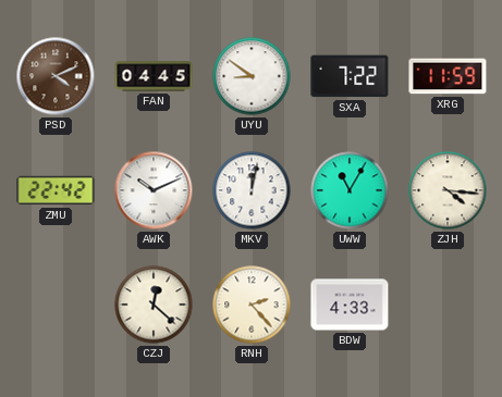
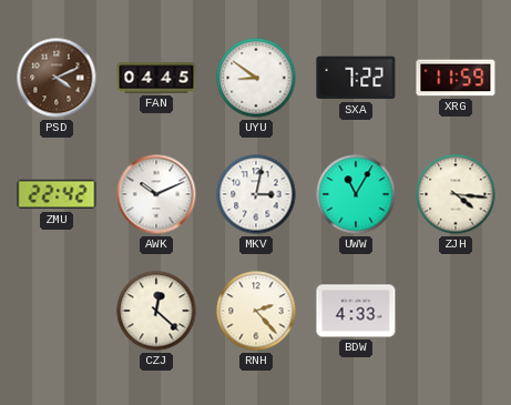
MKV: 12:02 -> 3:02
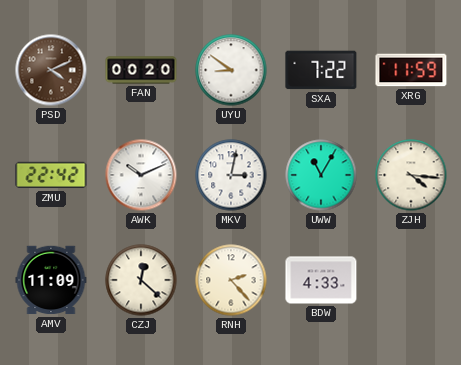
FAN: 04:45 -> 00:20
AMV: none -> 11:09
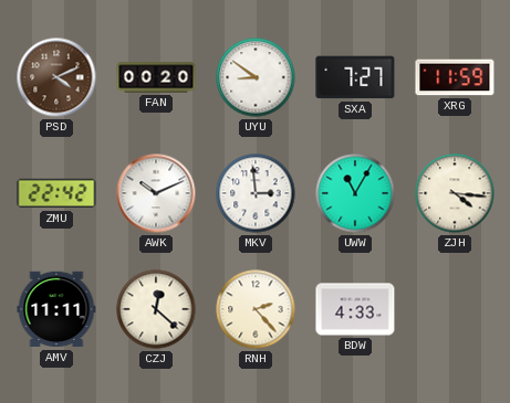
SXA: 7:22 -> 7:27
MKV: 3:02 -> 2:59
AMV: 11:09 -> 11:11
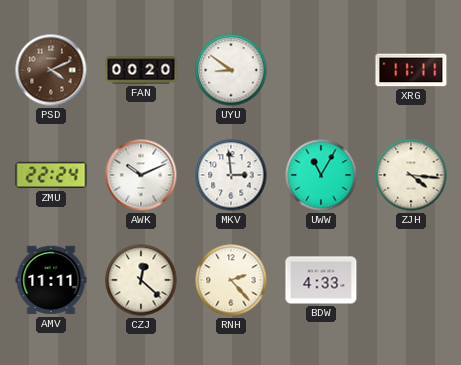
SXA: 7:27 -> none
XRG: 11:59 -> 11:11
ZMU: 22:42 -> 22:24
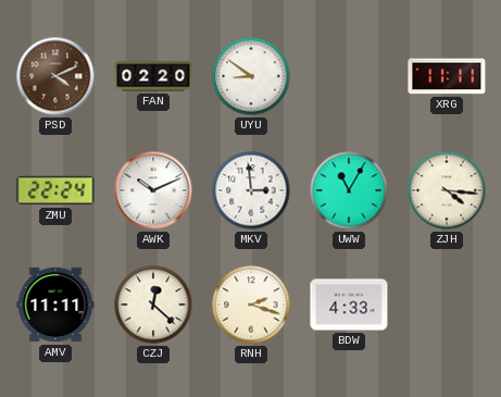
FAN: 00:20 -> 02:20
RNH: 2:23 -> 2:18
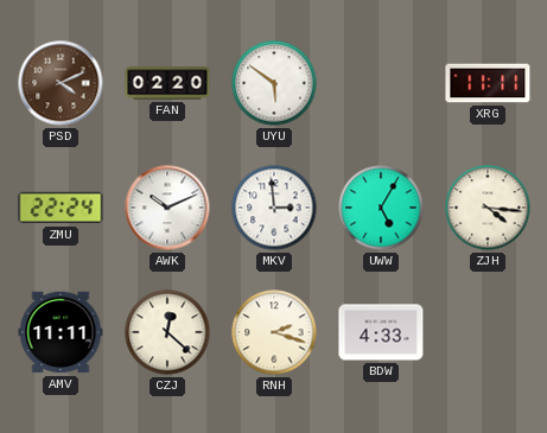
UYU: 8:51 -> 5:51
UWW: 11:05 -> 5:05
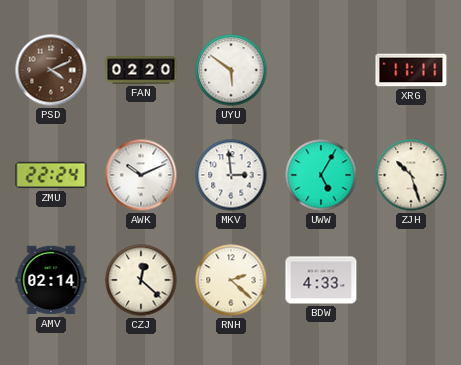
ZJH: 4:16 -> 10:27
AMV: 11:11 -> 02:14
RNH: 2:18 -> 2:22
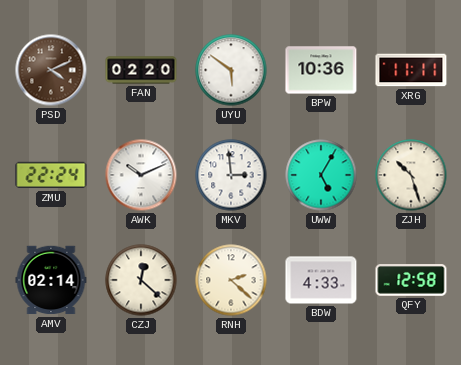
BPW: none -> 10:36
QFY: none -> 12:58
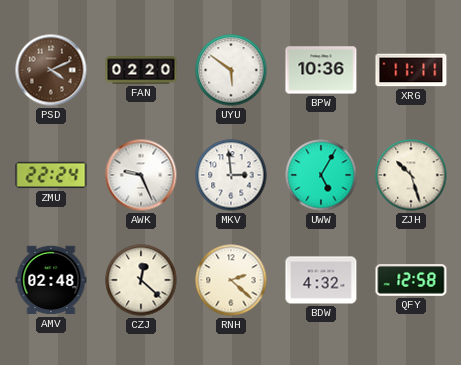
AWK: 10:11 -> 9:26
AMV: 02:14 -> 02:48
BDW: 4:33 -> 4:32
